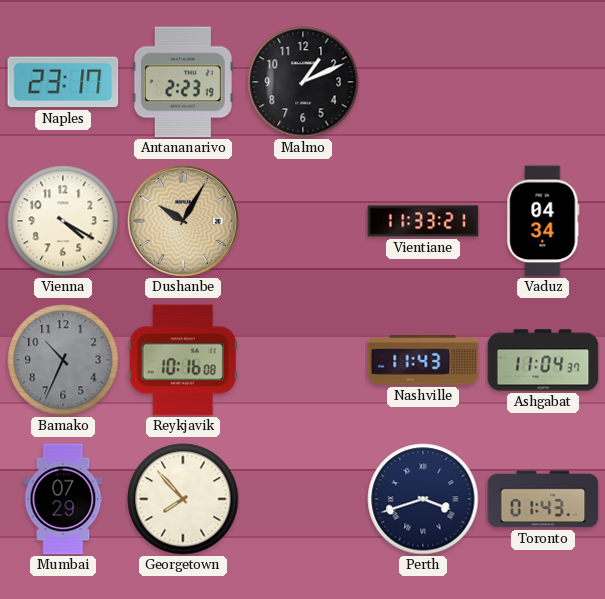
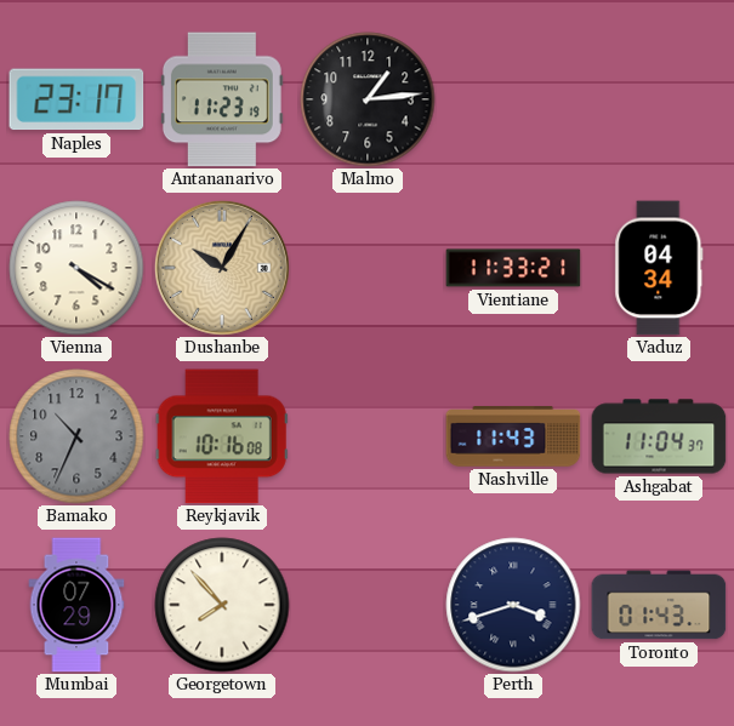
Antananarivo: 2:23 -> 11:23
Malmo: 1:11 -> 1:14
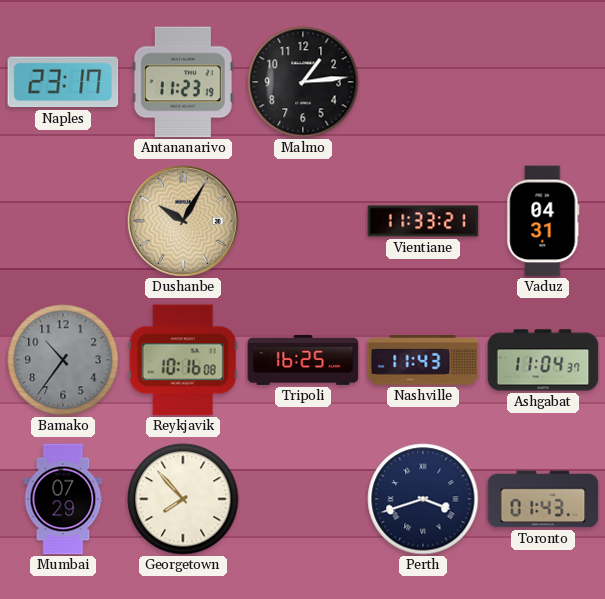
Vienna: 4:20 -> none
Vaduz: 04:34 -> 04:31
Bamako: 10:34 -> 10:36
Tripoli: none -> 16:25
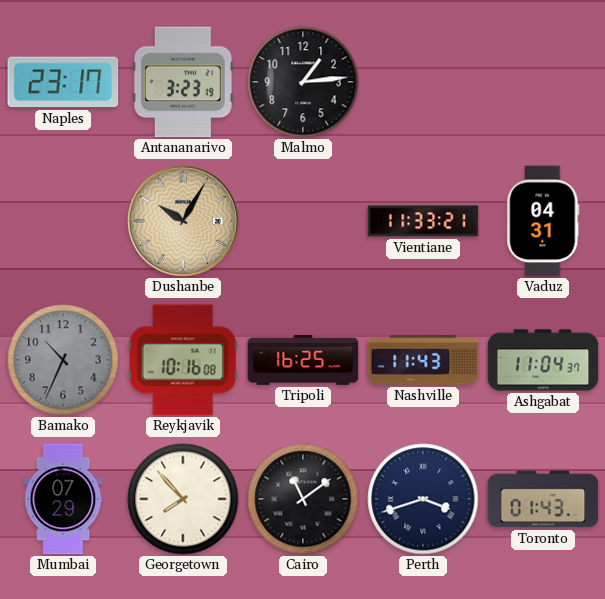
Antananarivo: 11:23 -> 3:23
Bamako: 10:36 -> 10:34
Cairo: none -> 11:09
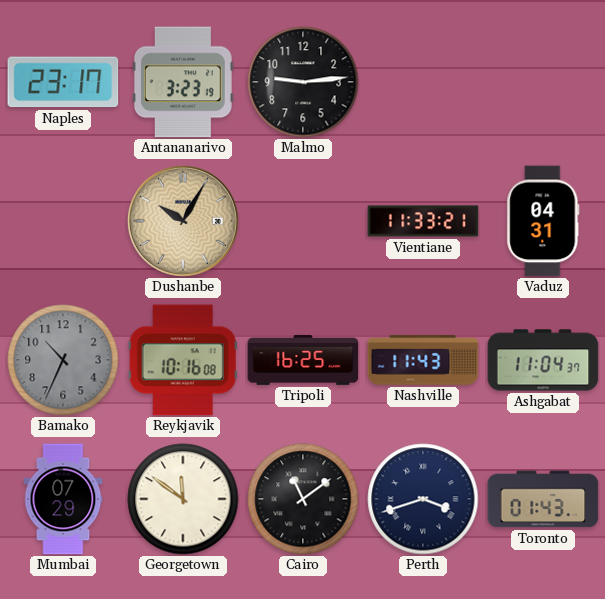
Malmo: 1:14 -> 9:14
Georgetown: 7:53 -> 11:51
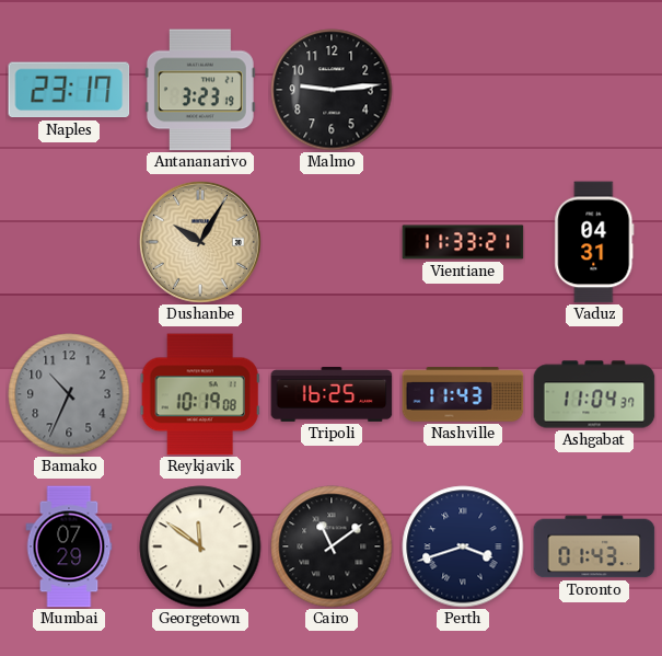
Reykjavik: 10:16 -> 10:19
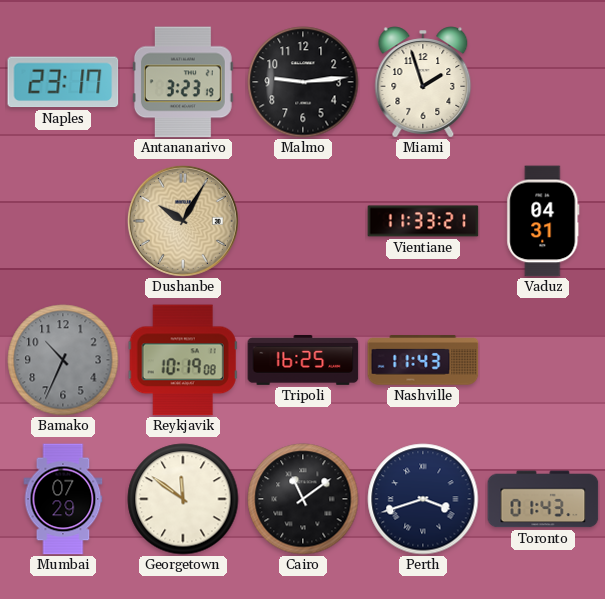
Miami: none -> 1:57
Ashgabat: 11:04 -> none
